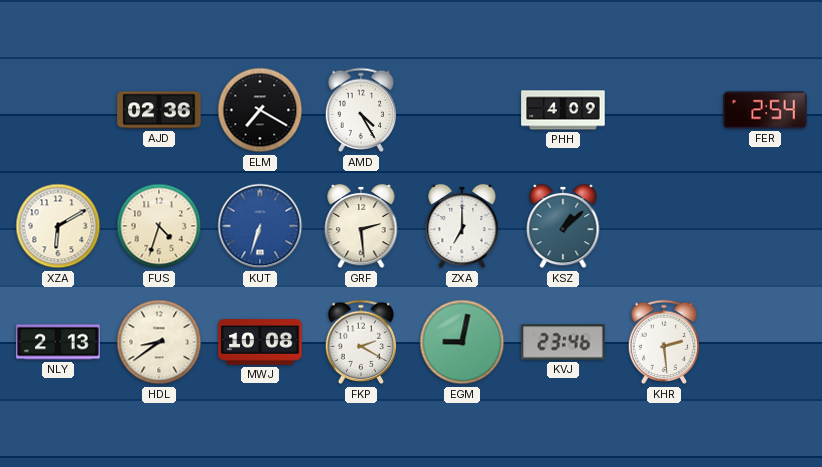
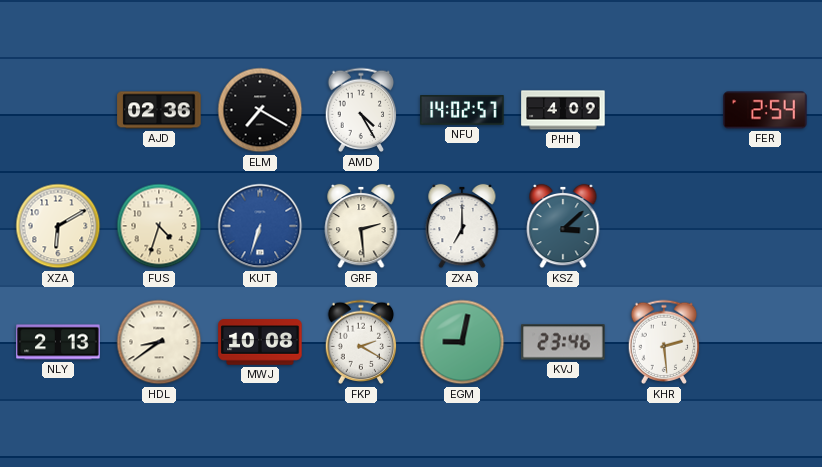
NFU: none -> 14:02
KSZ: 1:08 -> 3:08
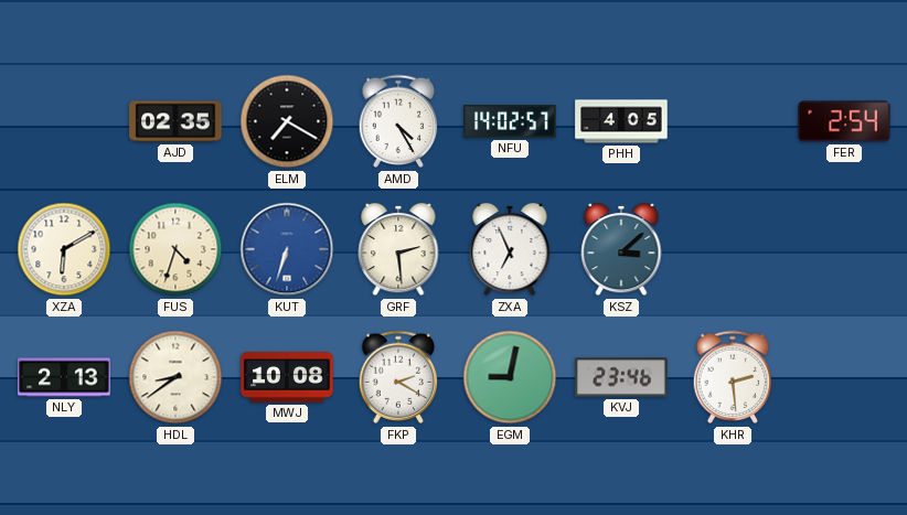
AJD: 02:36 -> 02:35
PHH: 4:09 -> 4:05
ZXA: 7:00 -> 6:56
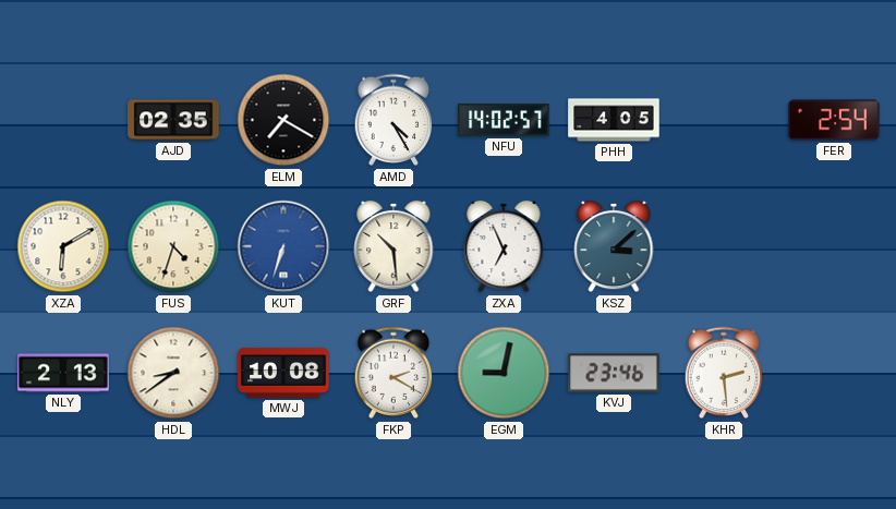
GRF: 2:29 -> 10:29
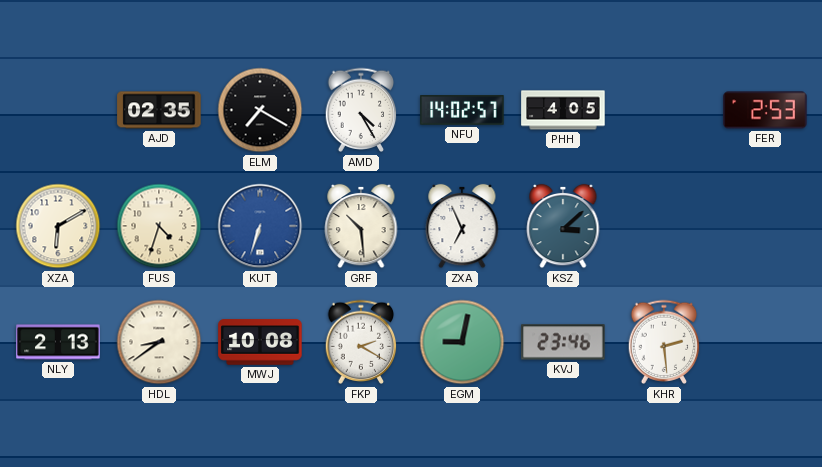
FER: 2:54 -> 2:53
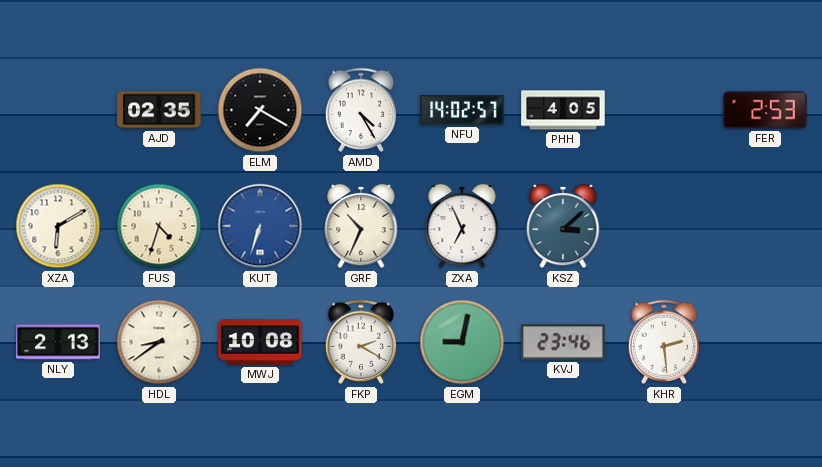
GRF: 10:29 -> 10:34
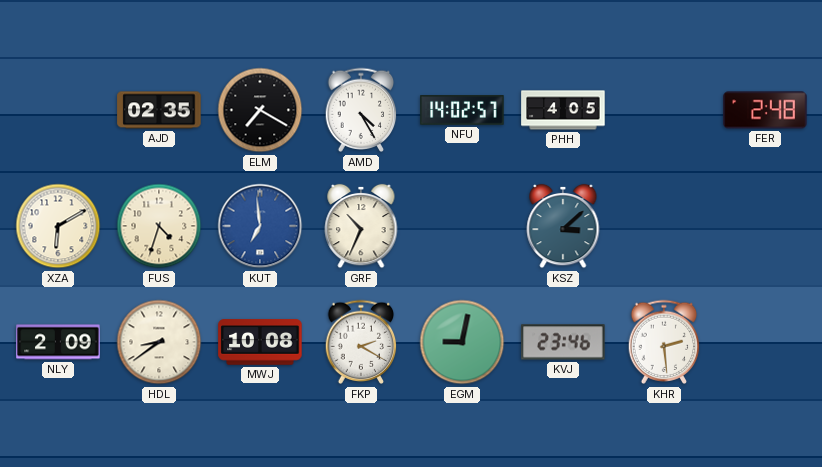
FER: 2:53 -> 2:48
KUT: 6:33 -> 6:59
ZXA: 6:56 -> none
NLY: 2:13 -> 2:09
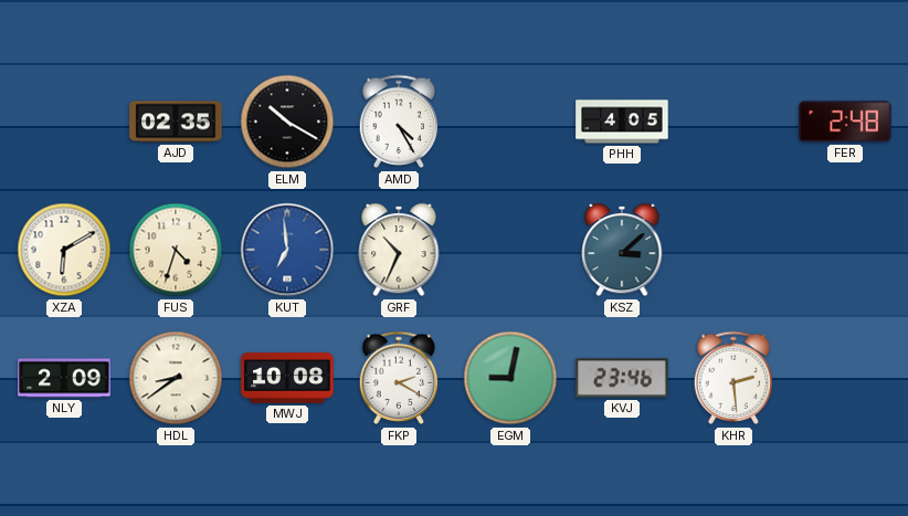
ELM: 7:20 -> 10:20
NFU: 14:02 -> none
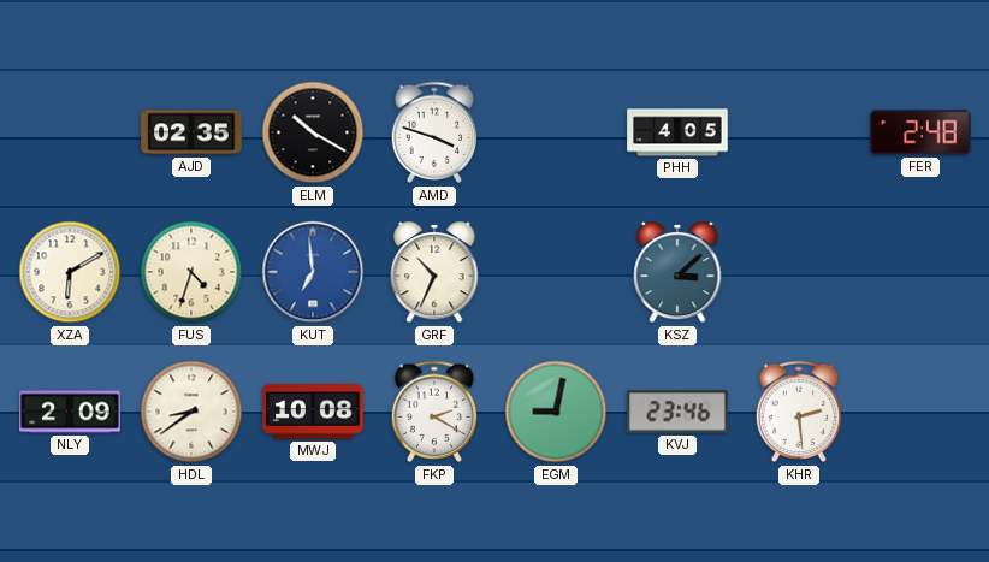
AMD: 4:25 -> 3:48
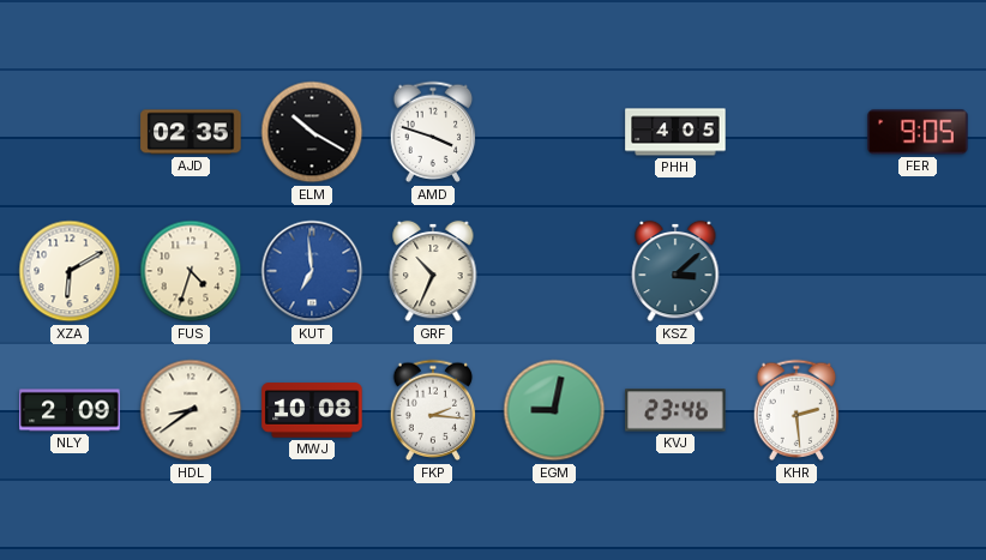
FER: 2:48 -> 9:05
FKP: 2:20 -> 2:16
